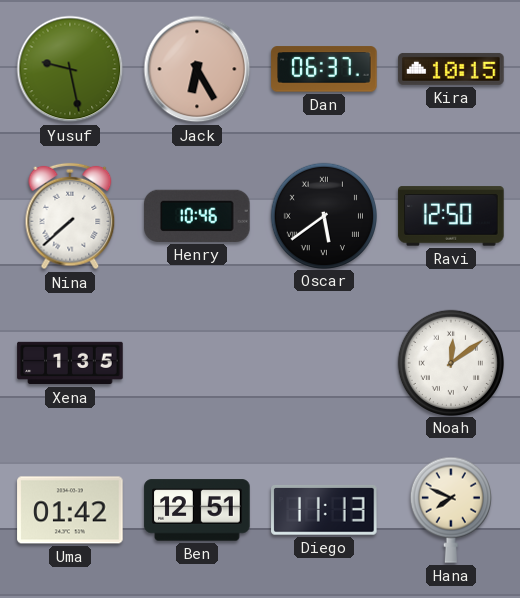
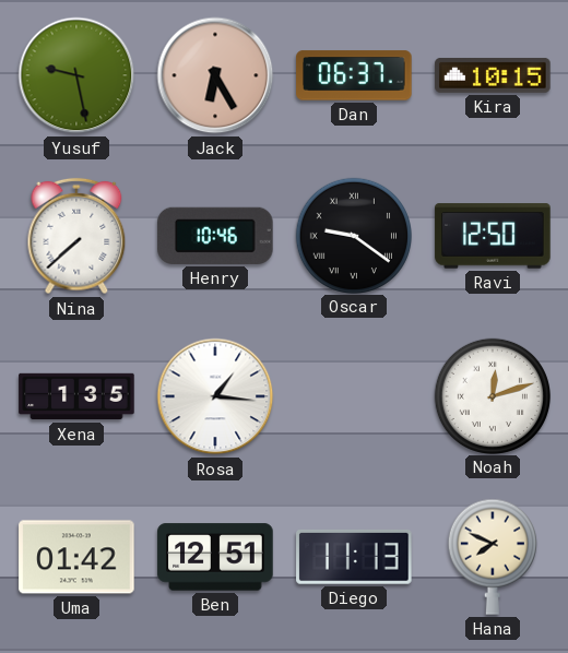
Oscar: 5:39 -> 9:21
Rosa: none -> 1:16
Noah: 12:09 -> 12:12
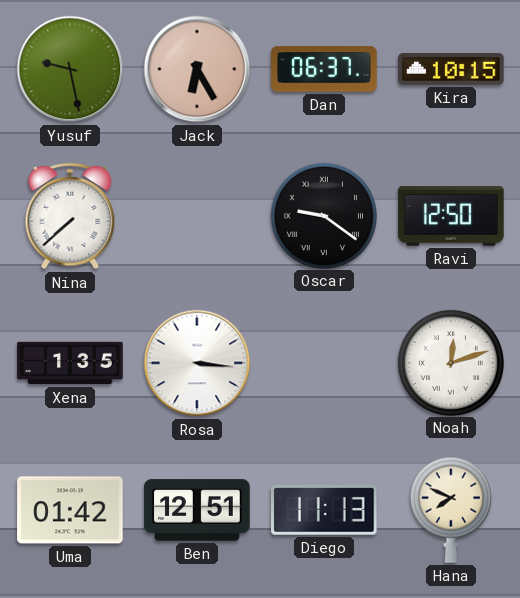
Henry: 10:46 -> none
Rosa: 1:16 -> 3:16
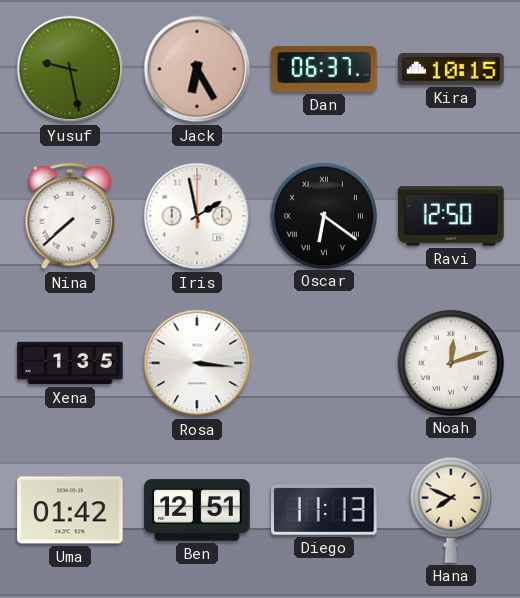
Iris: none -> 1:58
Oscar: 9:21 -> 6:21
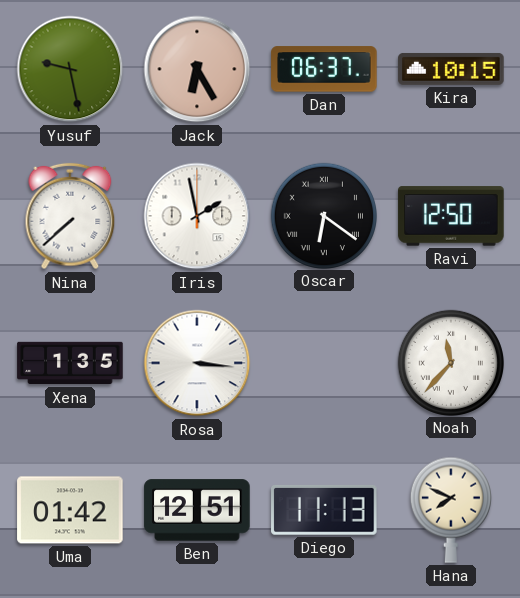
Noah: 12:12 -> 11:37
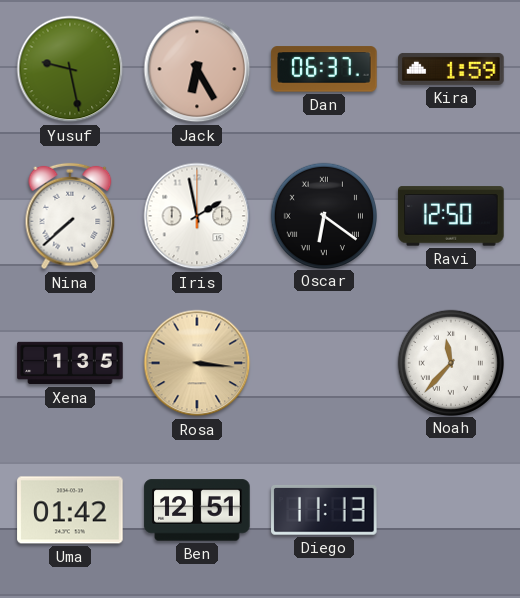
Kira: 10:15 -> 1:59
Rosa dial: white -> champagne
Hana: 7:49 -> none
